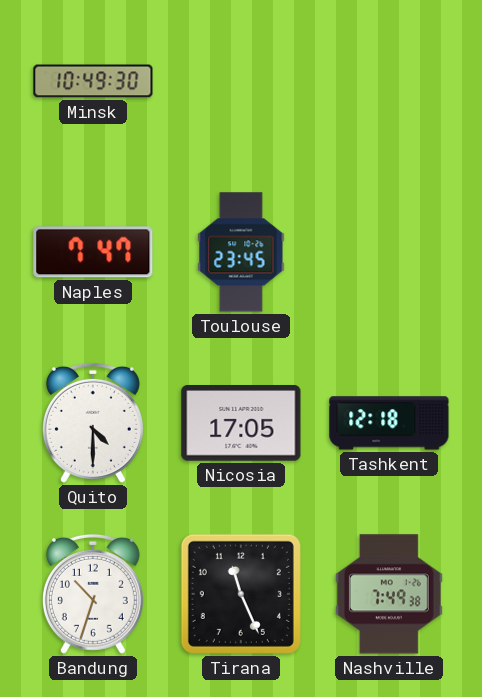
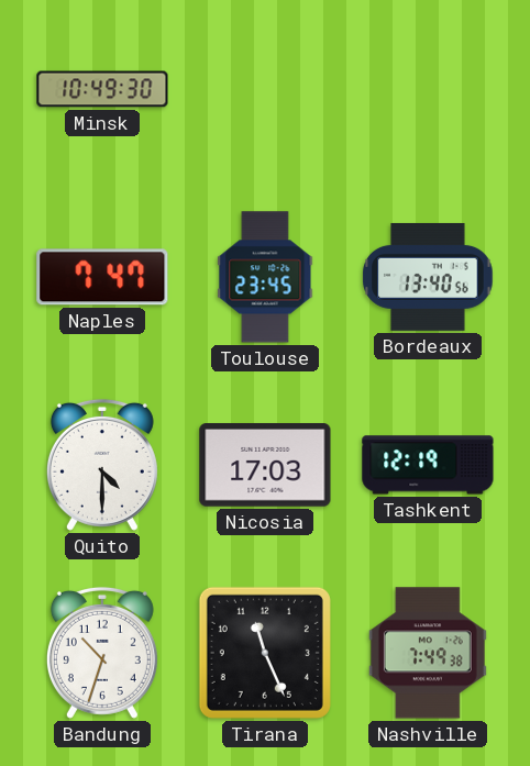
Bordeaux: none -> 13:40
Nicosia: 17:05 -> 17:03
Tashkent: 12:18 -> 12:19
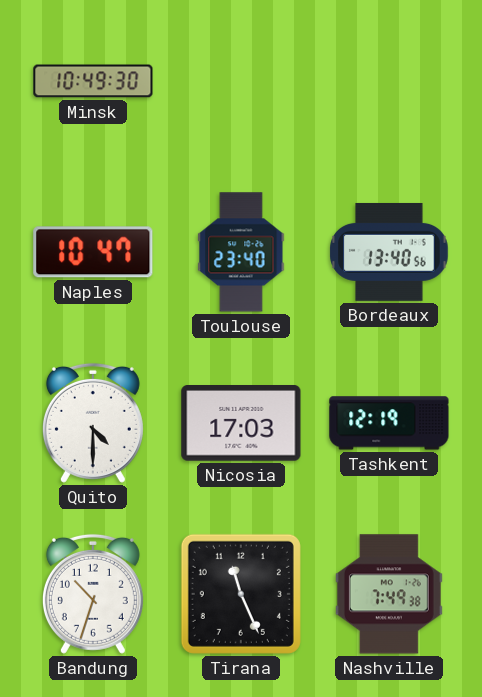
Naples: 7:47 -> 10:47
Toulouse: 23:45 -> 23:40
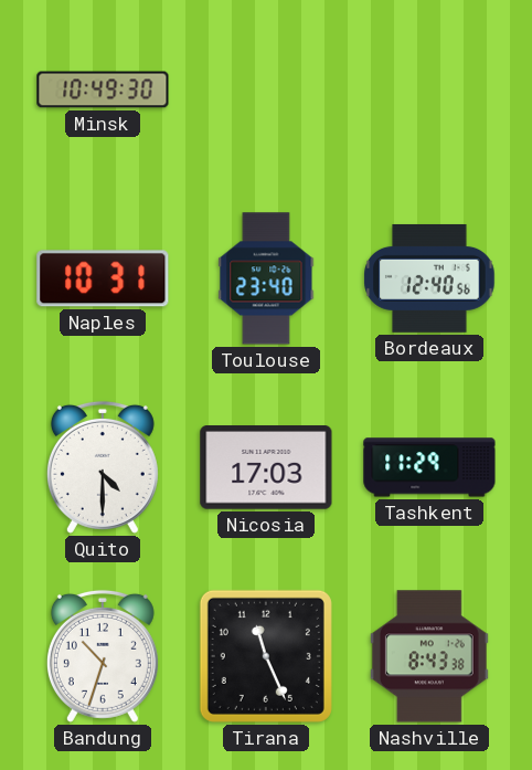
Naples: 10:47 -> 10:31
Bordeaux: 13:40 -> 12:40
Tashkent: 12:19 -> 11:29
Nashville: 7:49 -> 8:43
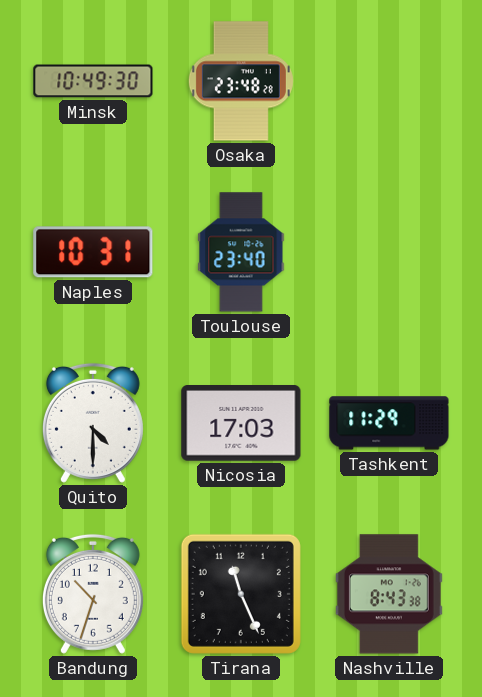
Osaka: none -> 23:48
Bordeaux: 12:40 -> none
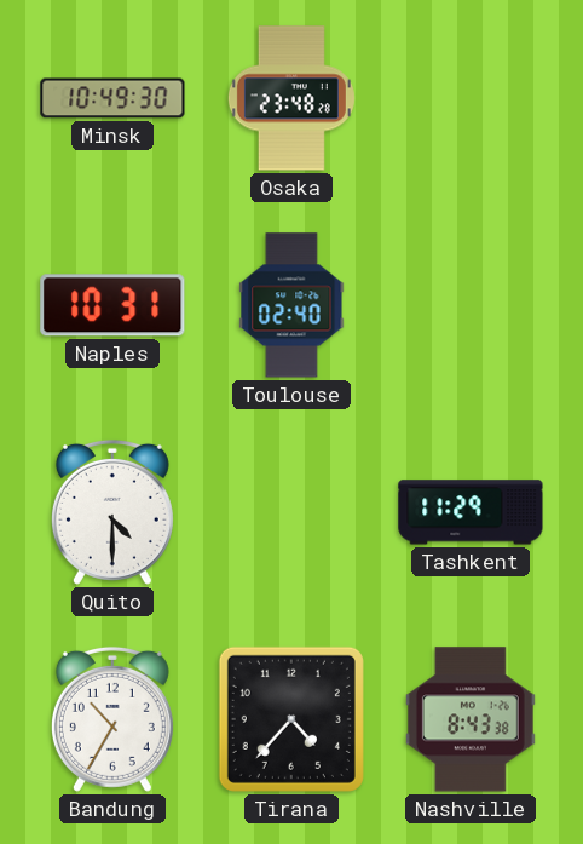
Toulouse: 23:40 -> 02:40
Nicosia: 17:03 -> none
Bandung: 10:33 -> 10:35
Tirana: 11:26 -> 4:37
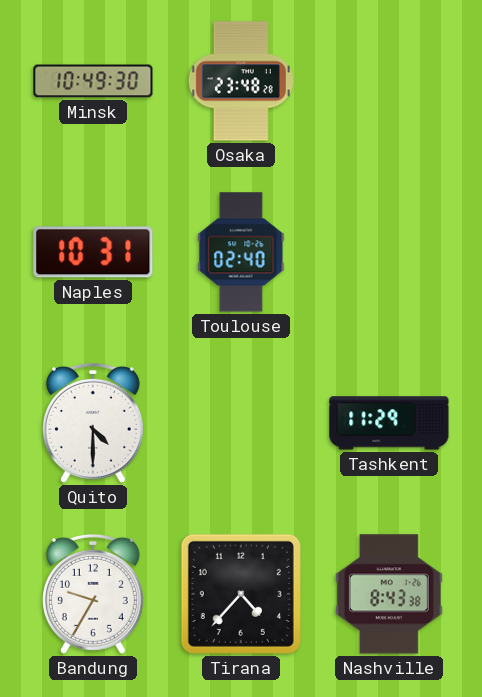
Bandung: 10:35 -> 9:35
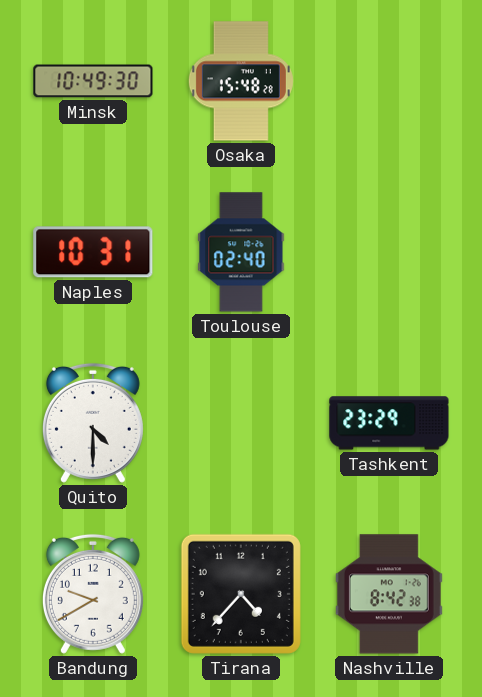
Osaka: 23:48 -> 15:48
Tashkent: 11:29 -> 23:29
Bandung: 9:35 -> 9:40
Nashville: 8:43 -> 8:42
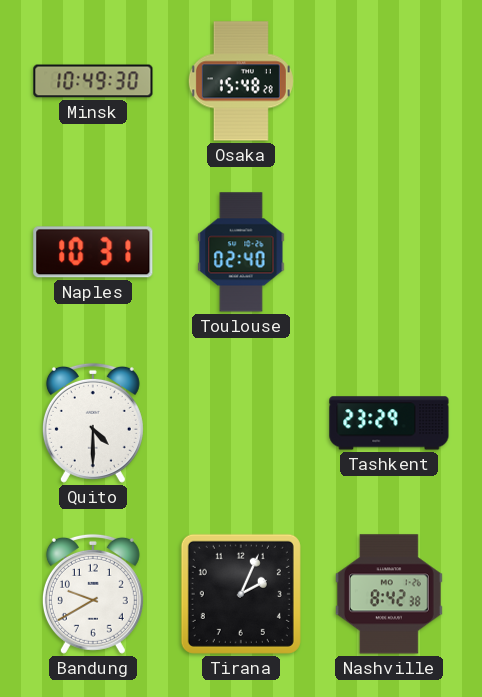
Tirana: 4:37 -> 2:04
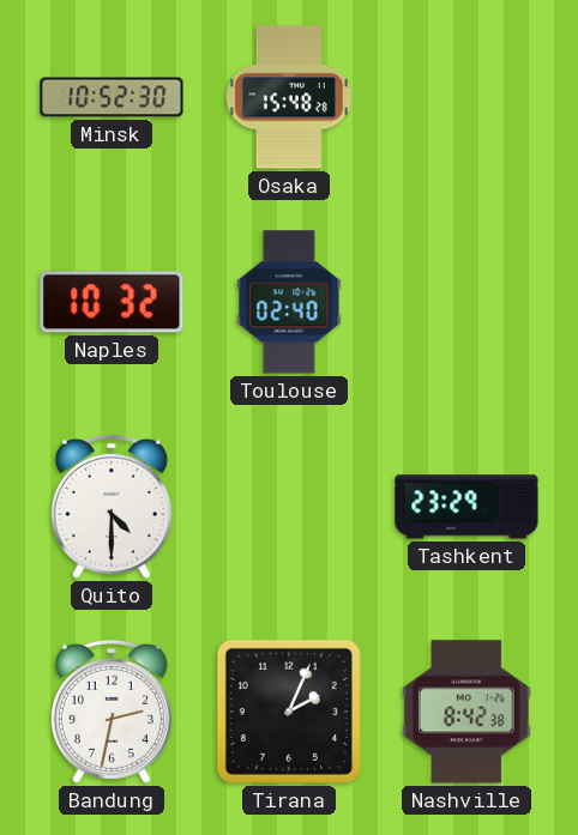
Minsk: 10:49 -> 10:52
Naples: 10:31 -> 10:32
Bandung: 9:40 -> 2:32
